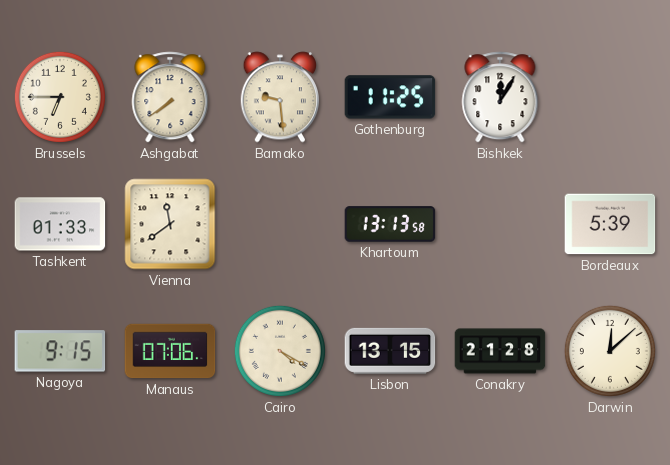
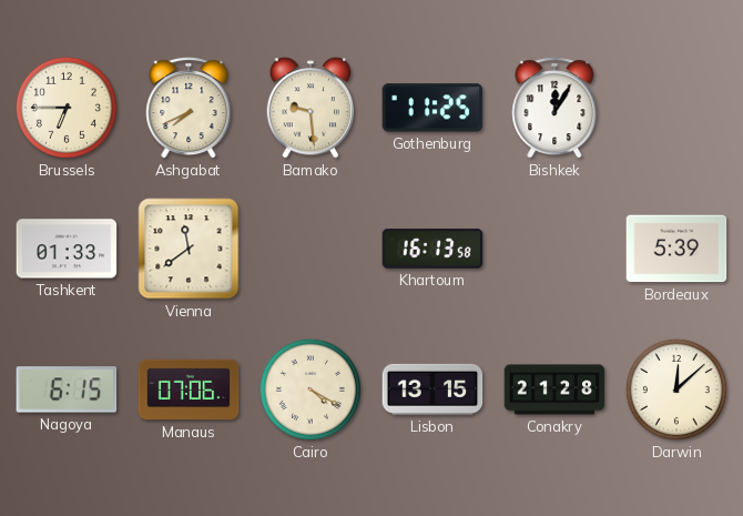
Ashgabat: 7:39 -> 7:41
Khartoum: 13:13 -> 16:13
Nagoya: 9:15 -> 6:15
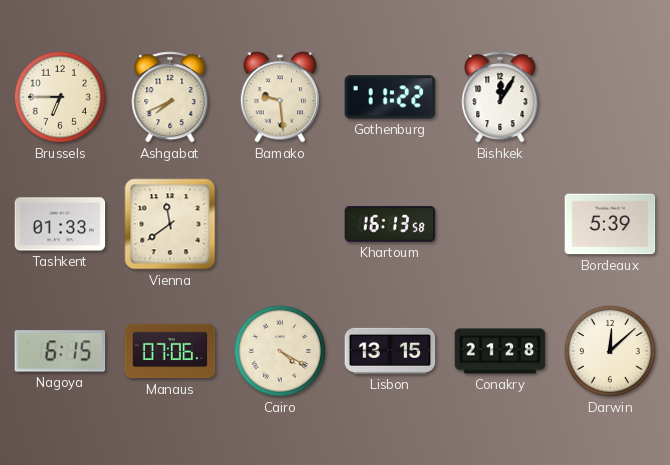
Gothenburg: 11:25 -> 11:22
